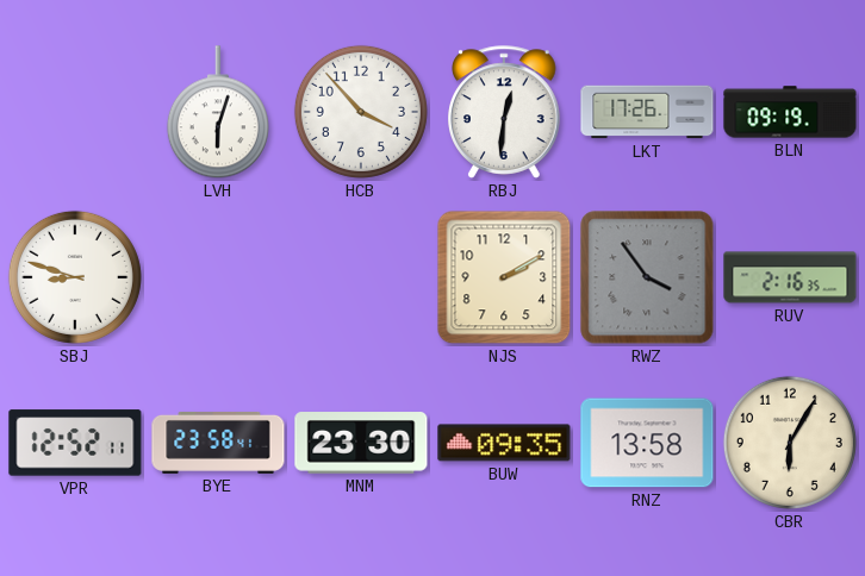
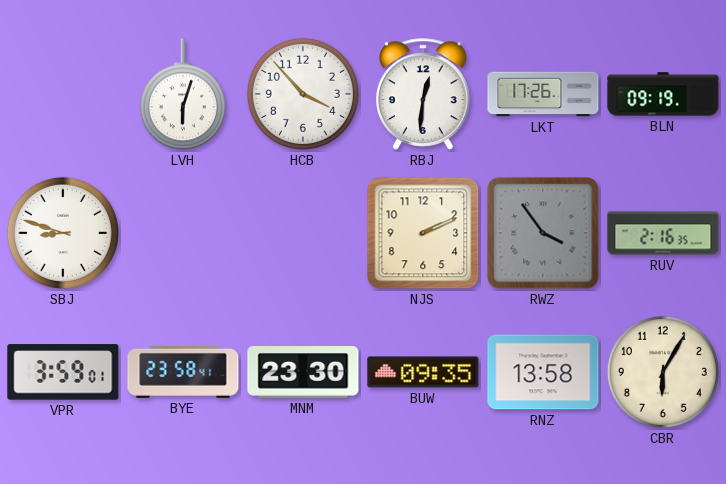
NJS: 2:10 -> 2:11
VPR: 12:52 -> 3:59
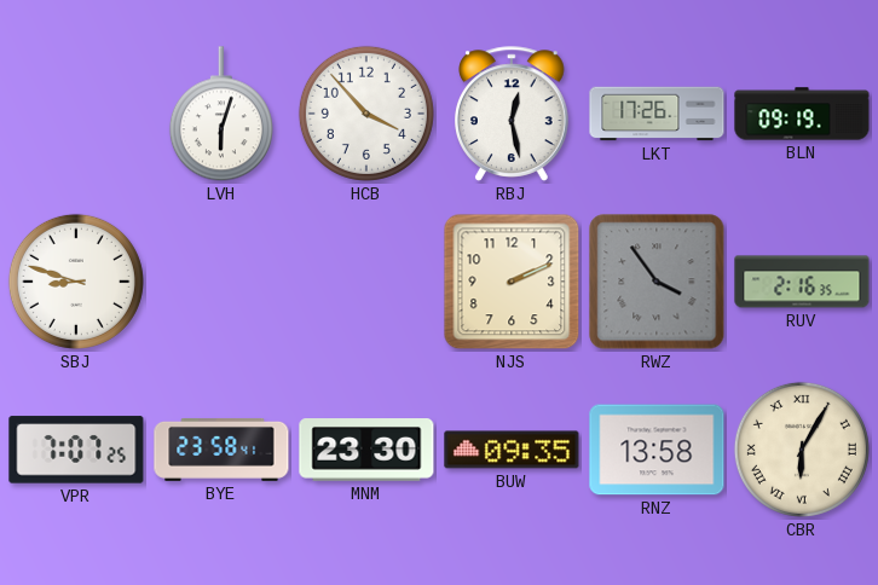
RBJ: 12:31 -> 12:28
VPR: 3:59 -> 7:07
CBR numerals: Arabic -> Roman
